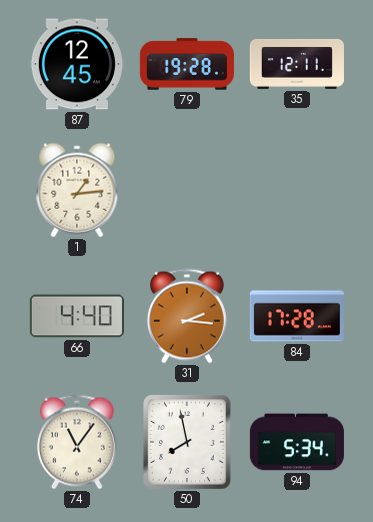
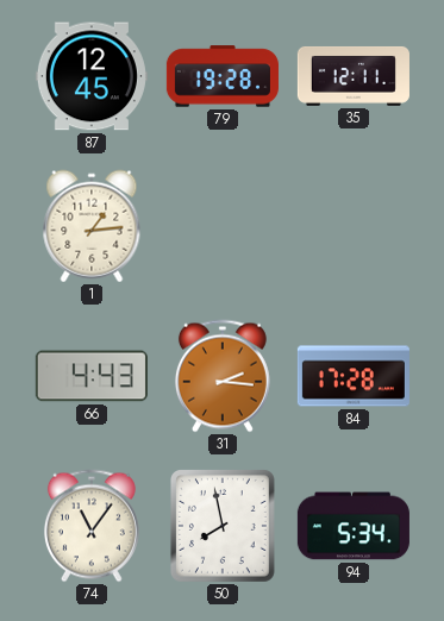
66: 4:40 -> 4:43
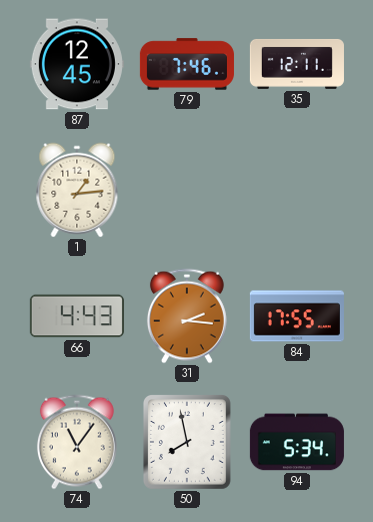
79: 19:28 -> 7:46
84: 17:28 -> 17:55
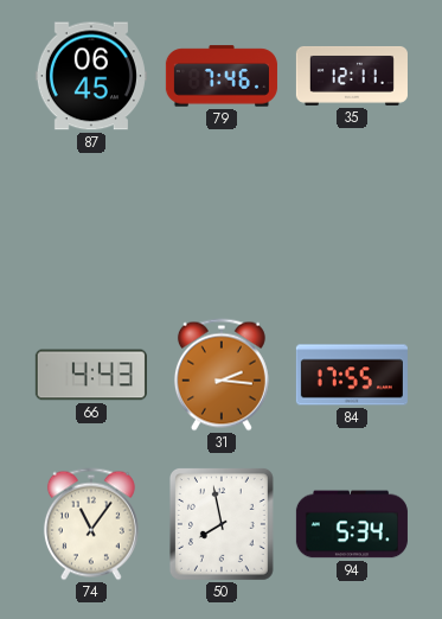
87: 12:45 -> 06:45
1: 1:14 -> none
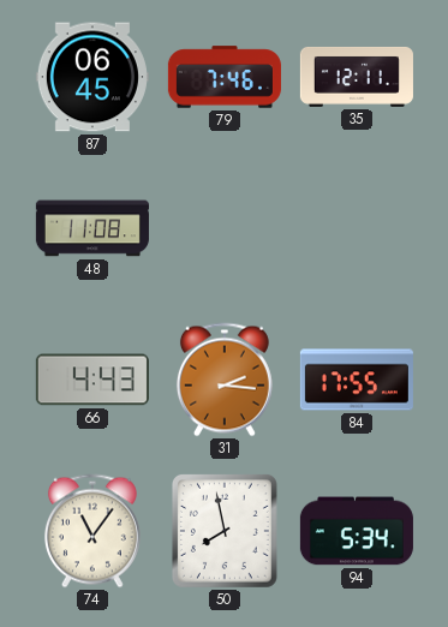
48: none -> 11:08
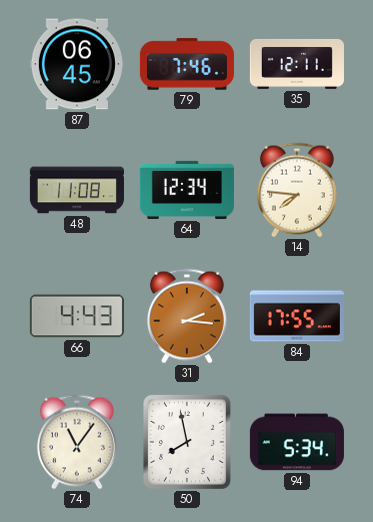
64: none -> 12:34
14: none -> 7:46
